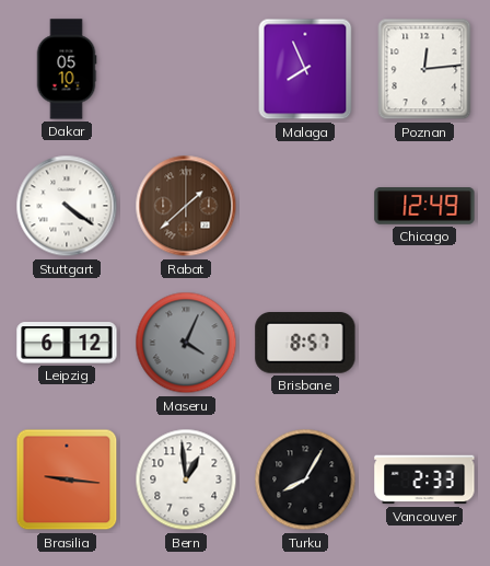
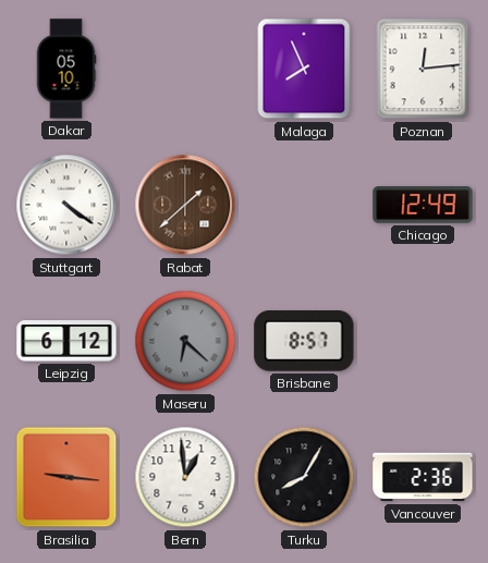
Maseru: 4:04 -> 6:22
Vancouver: 2:33 -> 2:36
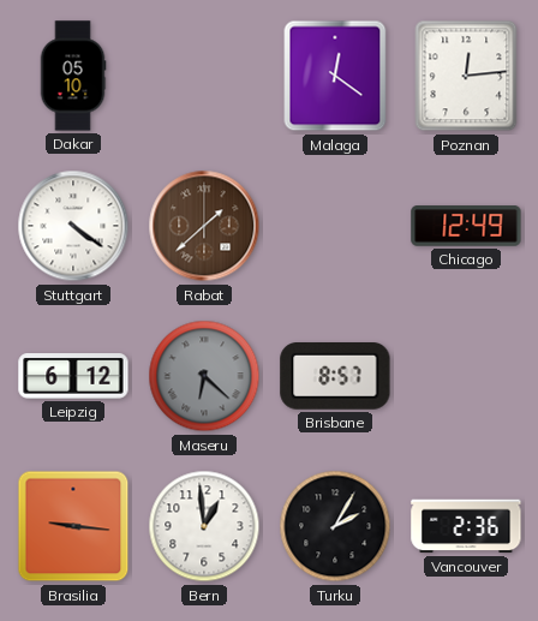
Malaga: 7:56 -> 12:21
Turku: 8:05 -> 2:05
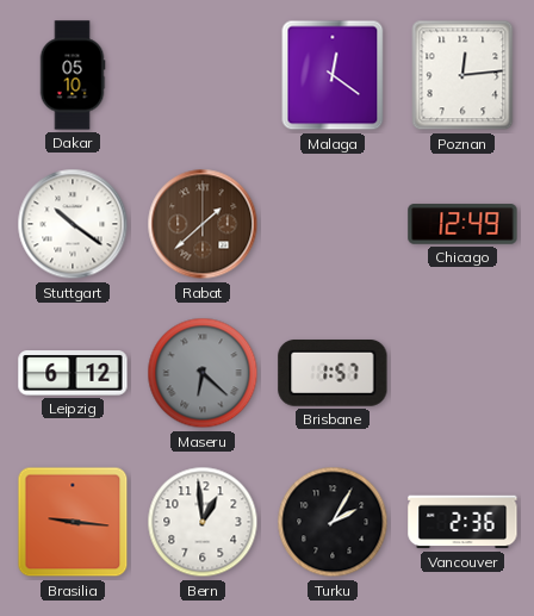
Stuttgart: 4:21 -> 10:21
Brisbane: 8:57 -> 1:57
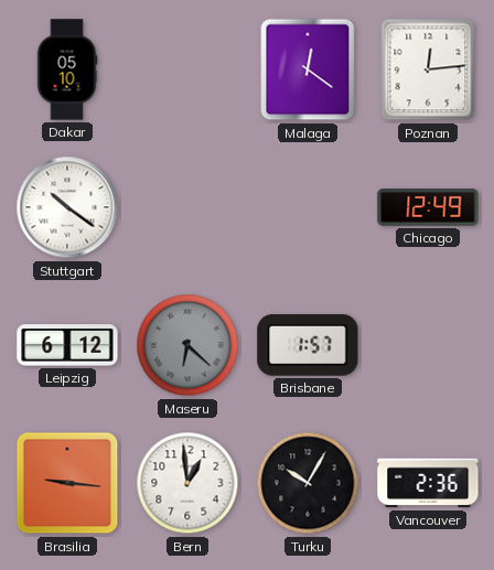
Rabat: 1:38 -> none
Turku: 2:05 -> 10:05
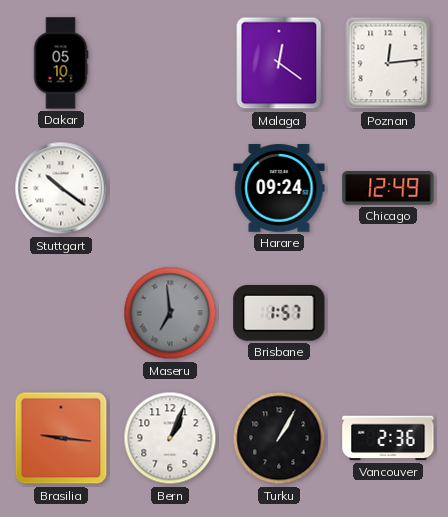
Harare: none -> 09:24
Leipzig: 6:12 -> none
Maseru: 6:22 -> 6:59
Bern: 12:59 -> 1:04
Turku: 10:05 -> 1:05
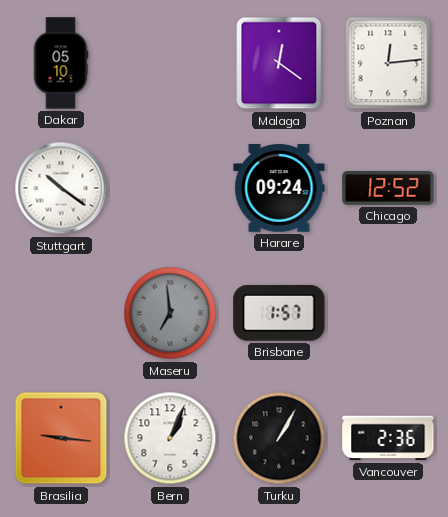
Chicago: 12:49 -> 12:52
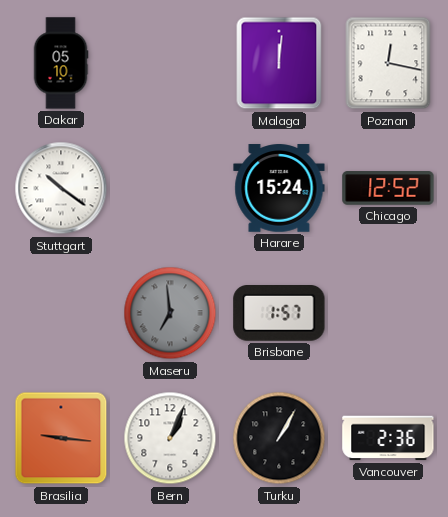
Malaga: 12:21 -> 12:01
Poznan: 12:14 -> 12:17
Harare: 09:24 -> 15:24
